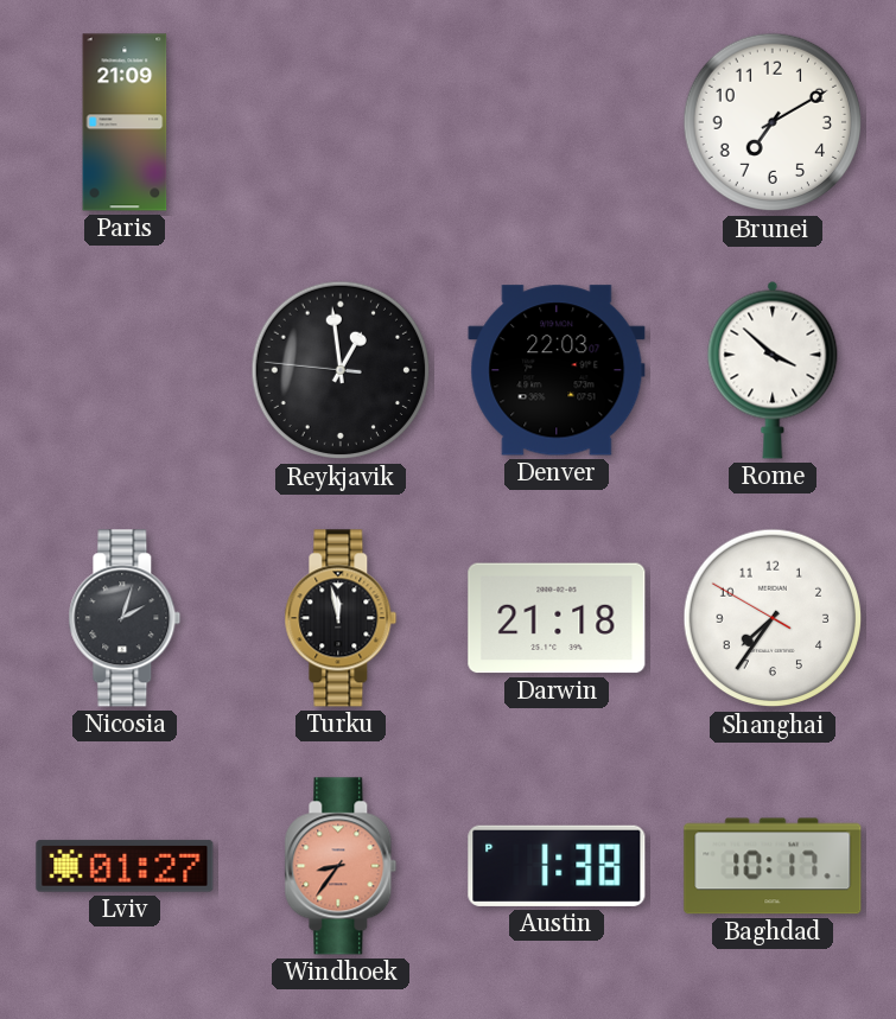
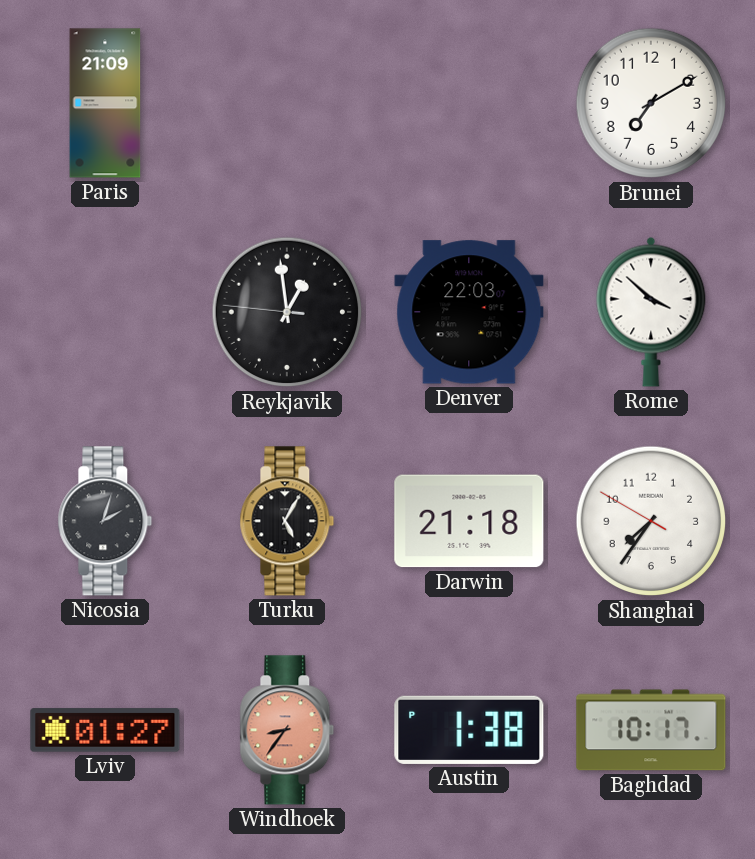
Turku: 11:58 -> 5:05
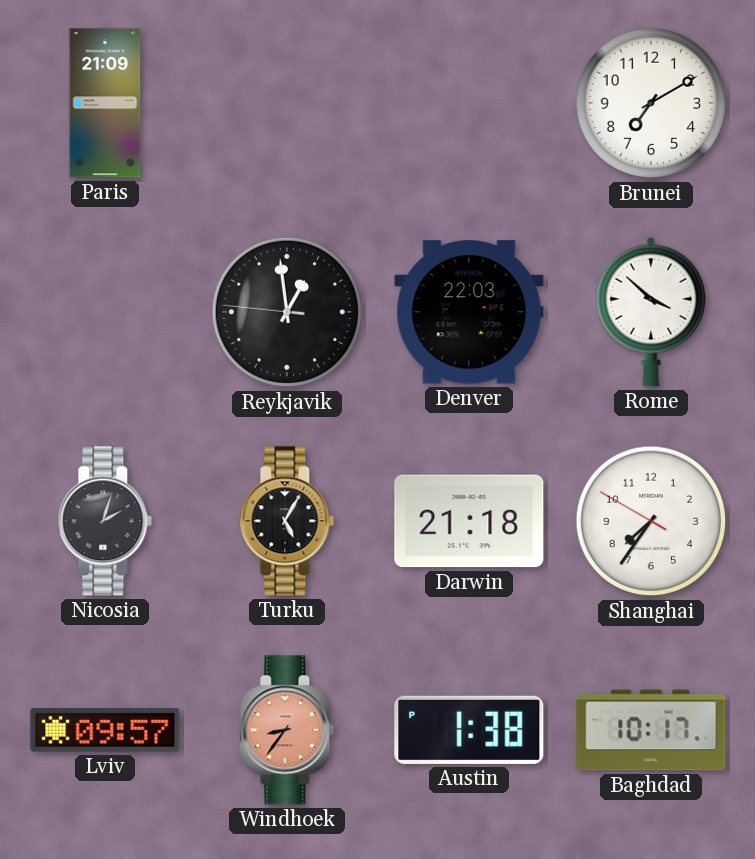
Lviv: 01:27 -> 09:57
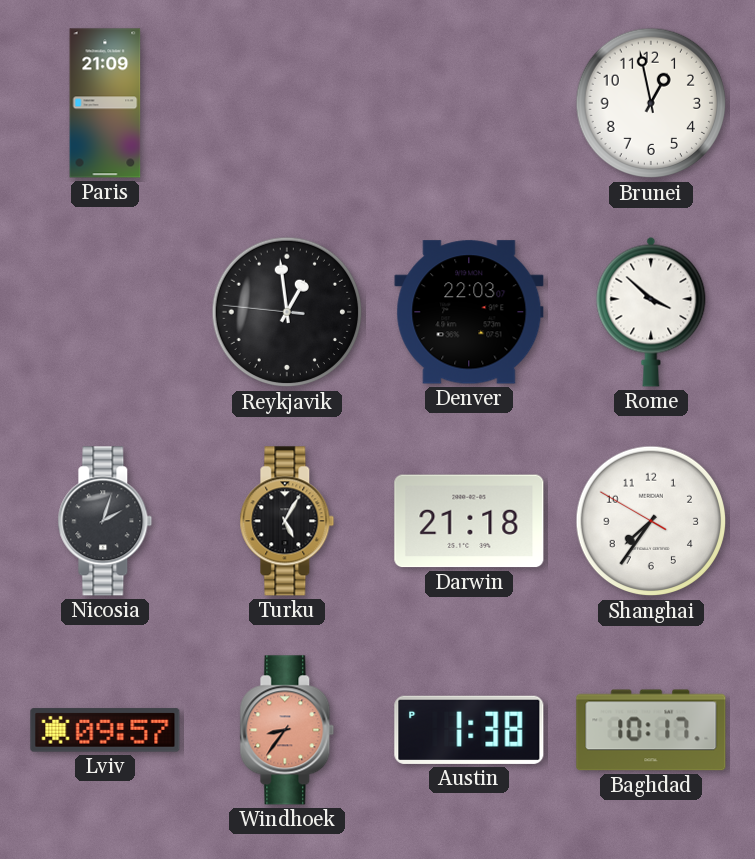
Brunei: 7:10 -> 12:58
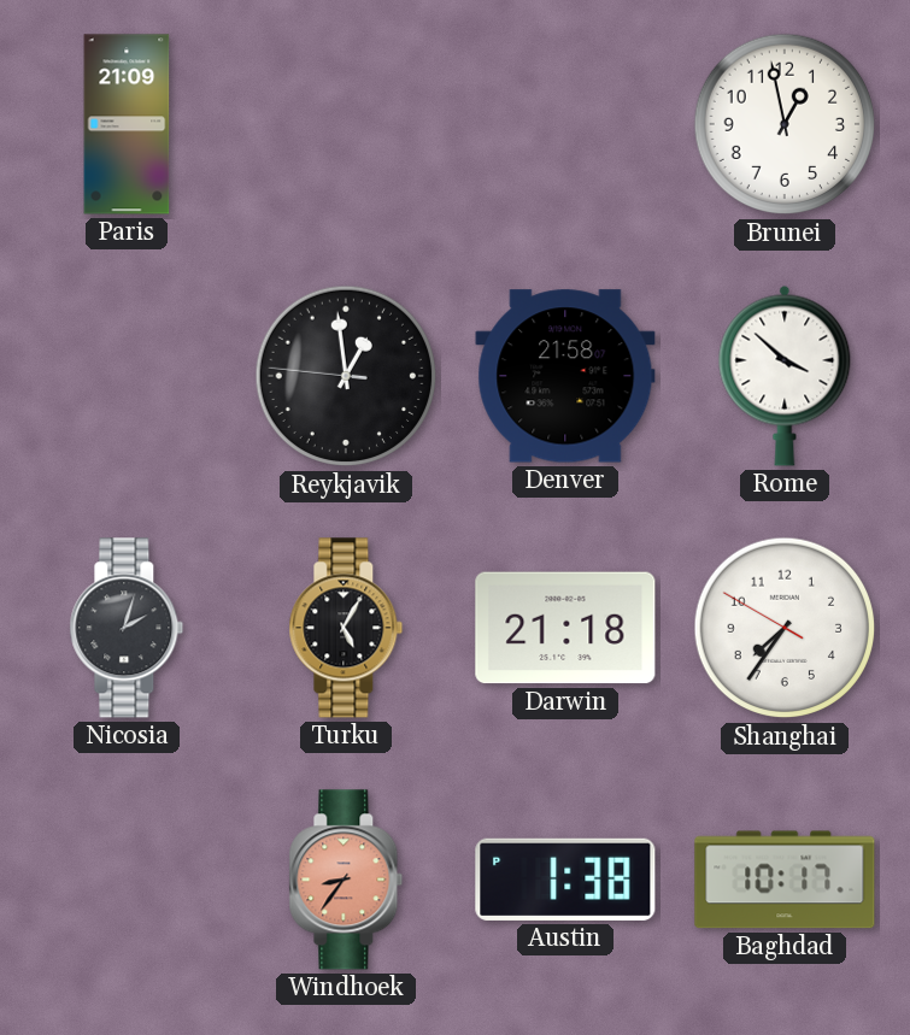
Denver: 22:03 -> 21:58
Lviv: 09:57 -> none
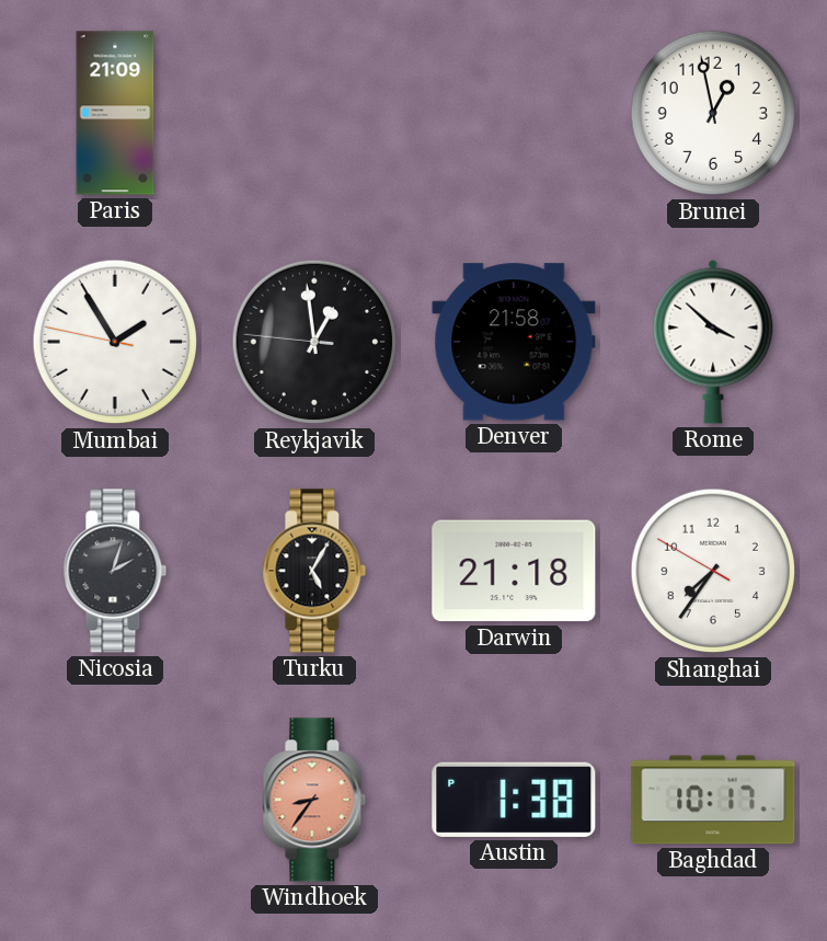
Mumbai: none -> 1:54
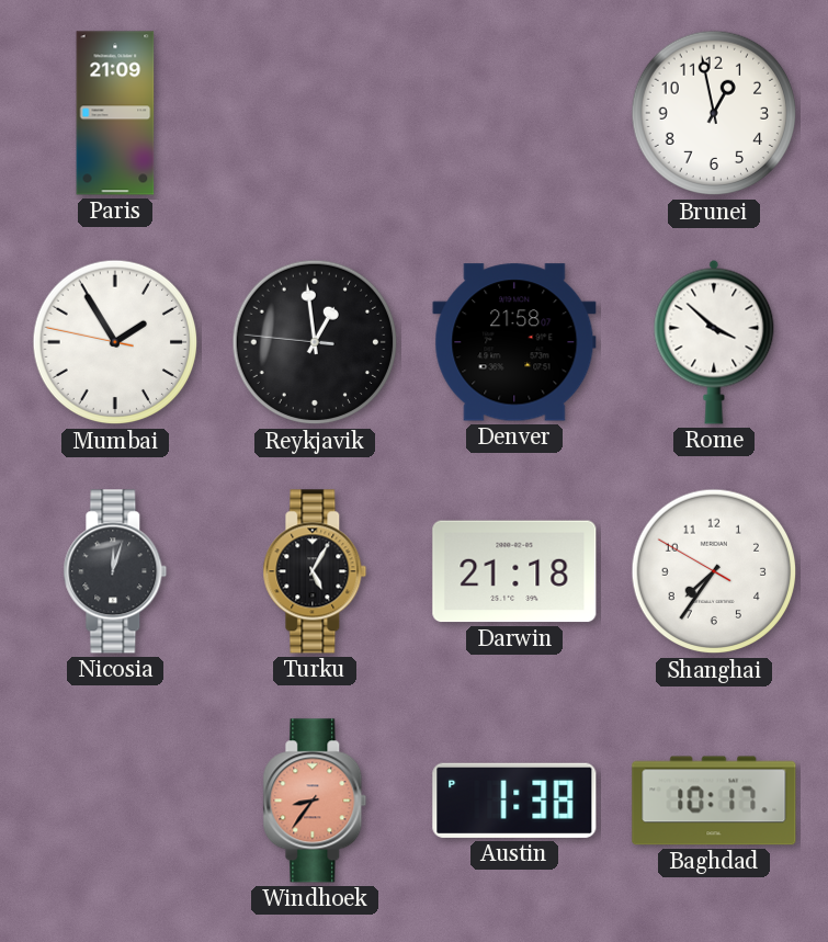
Nicosia: 2:03 -> 12:03
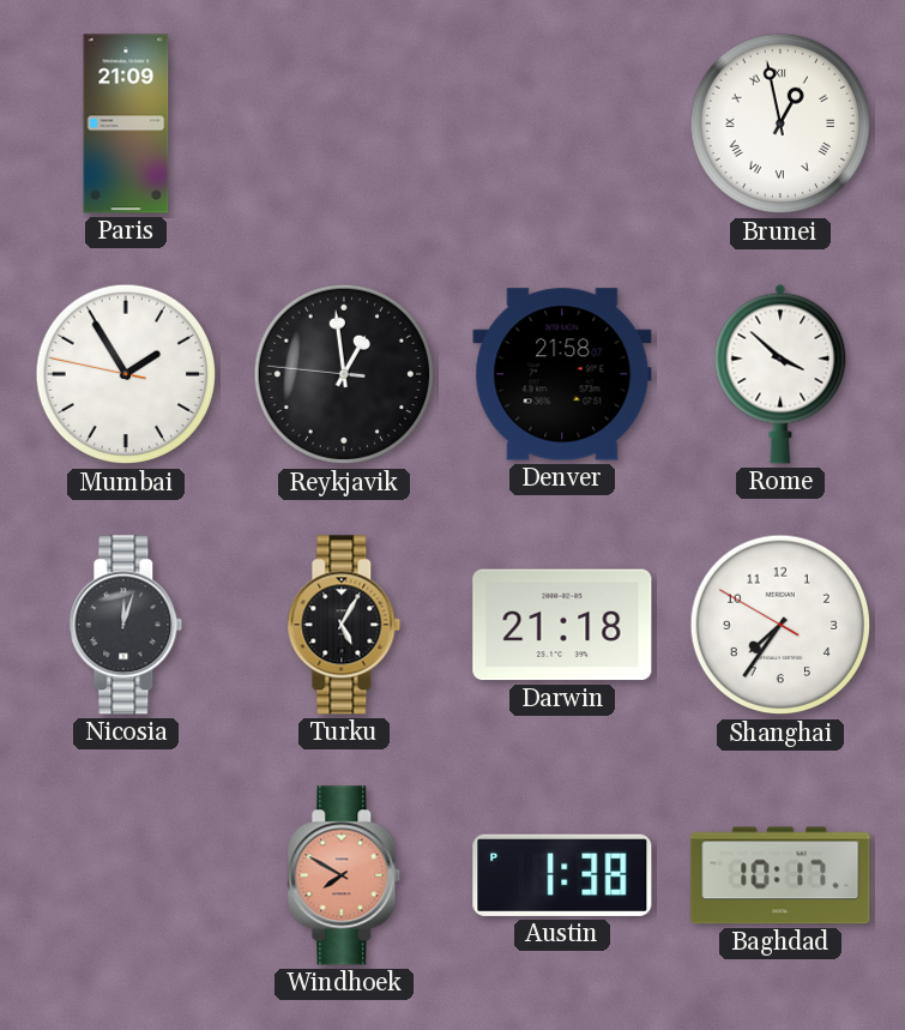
Brunei numerals: Arabic -> Roman
Windhoek: 8:36 -> 7:50
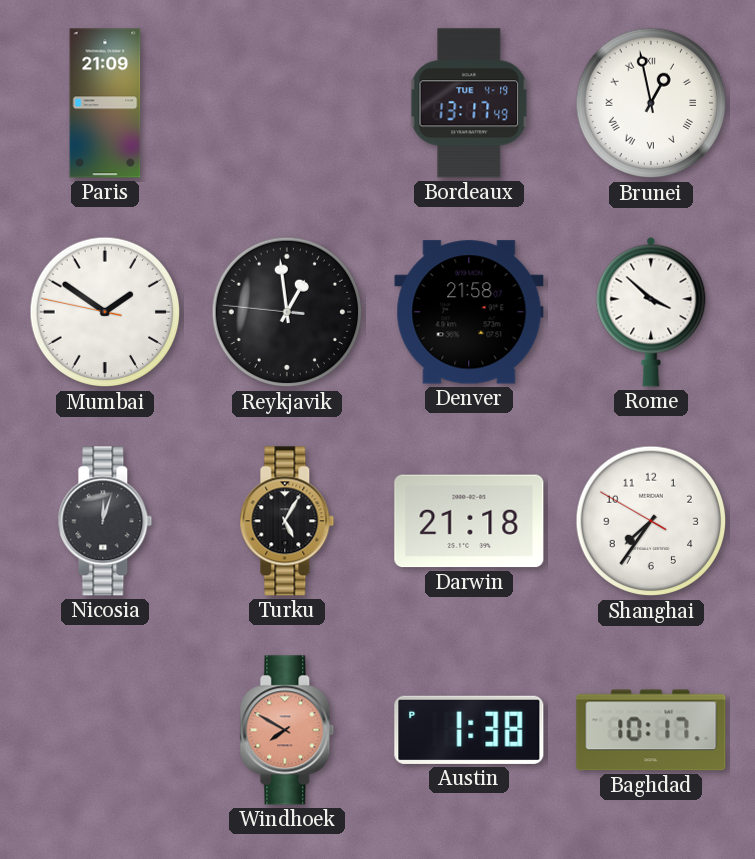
Bordeaux: none -> 13:17
Mumbai: 1:54 -> 1:50
